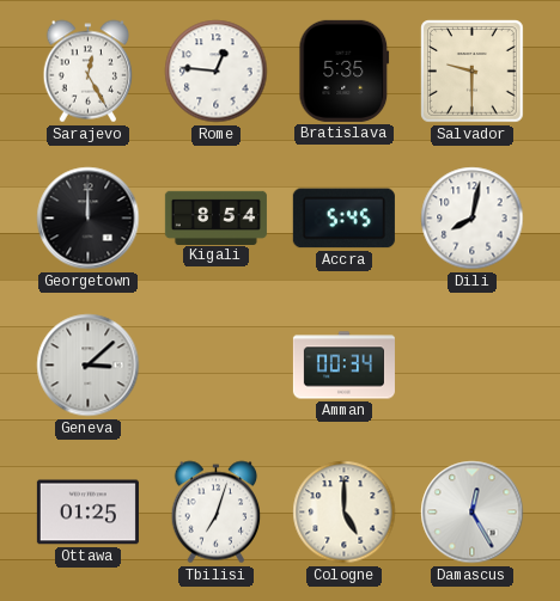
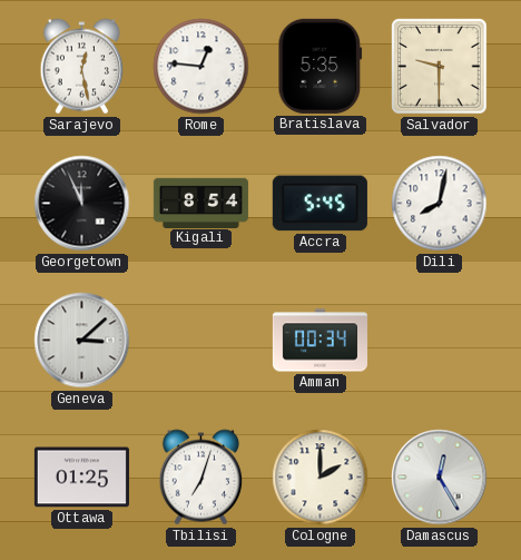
Sarajevo: 12:25 -> 12:28
Georgetown: 12:00 -> 11:56
Cologne: 5:00 -> 2:00
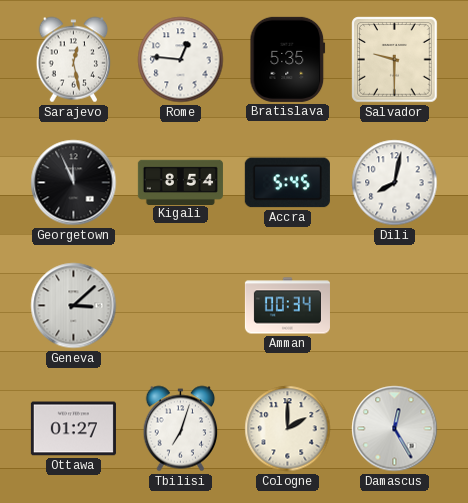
Ottawa: 01:25 -> 01:27
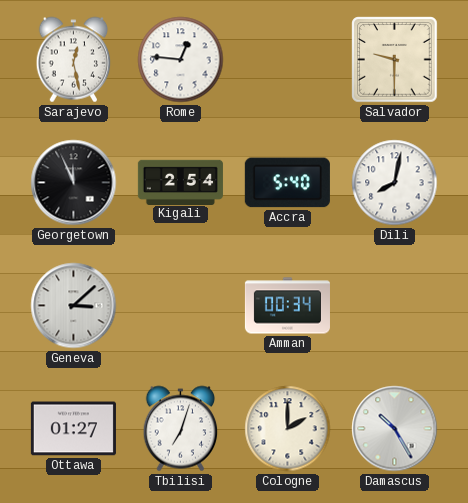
Bratislava: 5:35 -> none
Kigali: 8:54 -> 2:54
Accra: 5:45 -> 5:40
Damascus: 12:25 -> 10:25
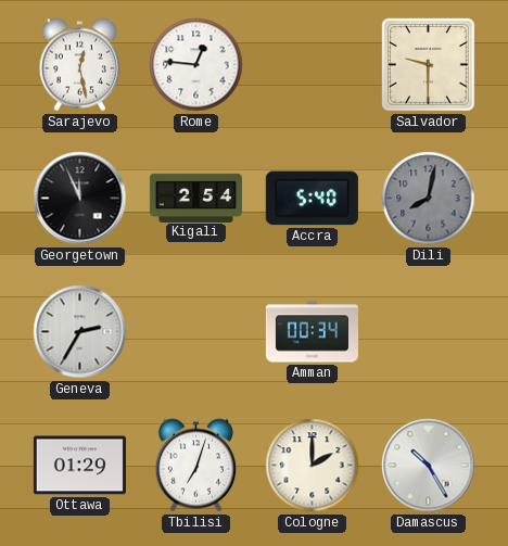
Dili dial: white -> grey
Geneva: 3:08 -> 2:35
Ottawa: 01:27 -> 01:29
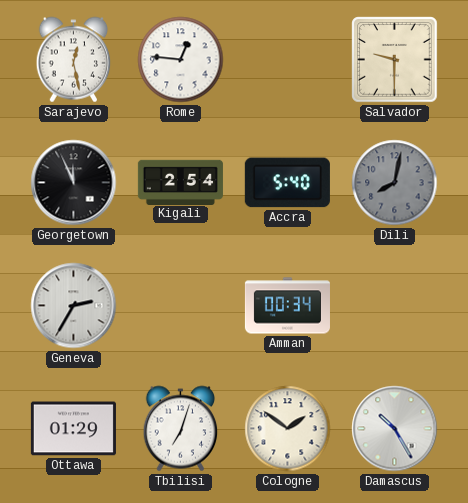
Cologne: 2:00 -> 1:51
